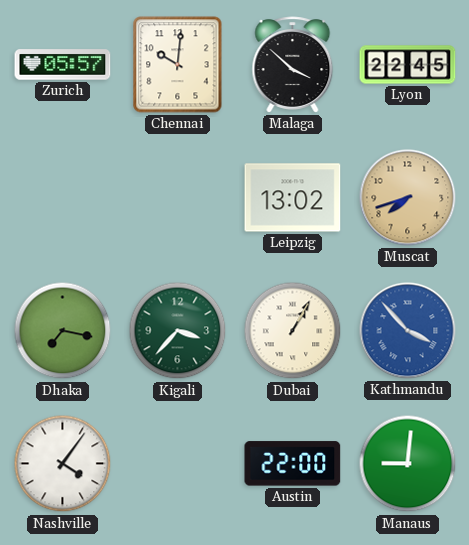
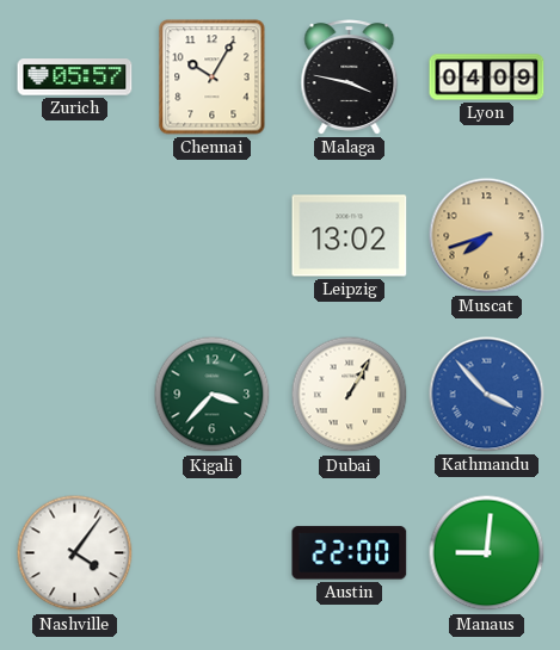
Chennai: 10:01 -> 10:05
Malaga: 3:52 -> 3:47
Lyon: 22:45 -> 04:09
Dhaka: 7:17 -> none
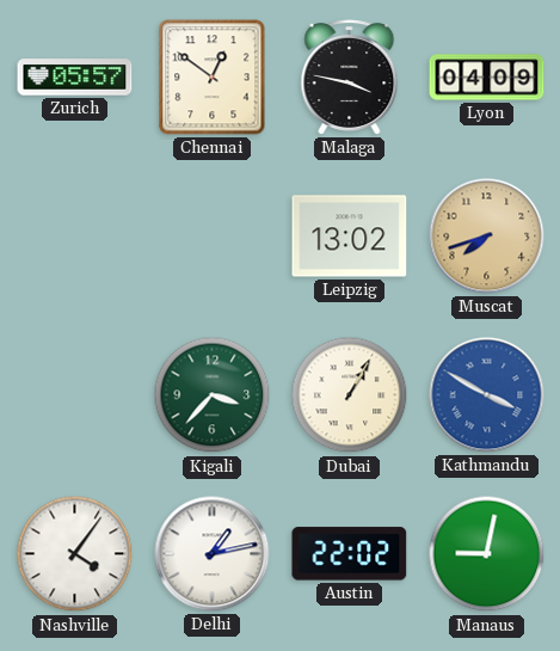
Chennai: 10:05 -> 12:51
Kathmandu: 3:53 -> 3:50
Delhi: none -> 1:13
Austin: 22:00 -> 22:02
Manaus: 9:01 -> 9:02
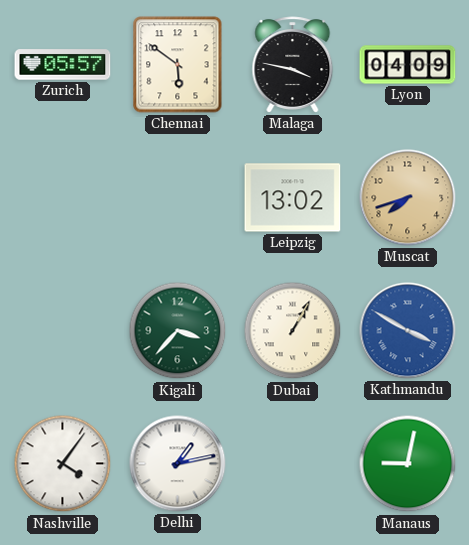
Chennai: 12:51 -> 5:51
Austin: 22:02 -> none
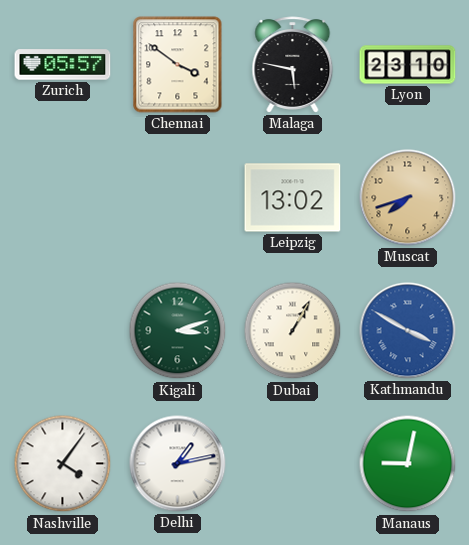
Chennai: 5:51 -> 3:51
Malaga: 3:47 -> 5:47
Lyon: 04:09 -> 23:10
Kigali: 3:37 -> 3:12
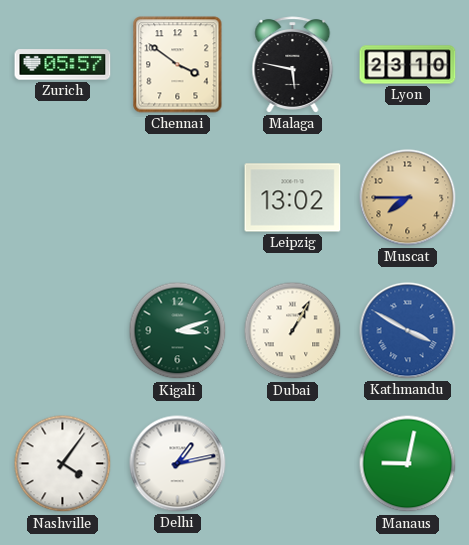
Muscat: 7:42 -> 7:45
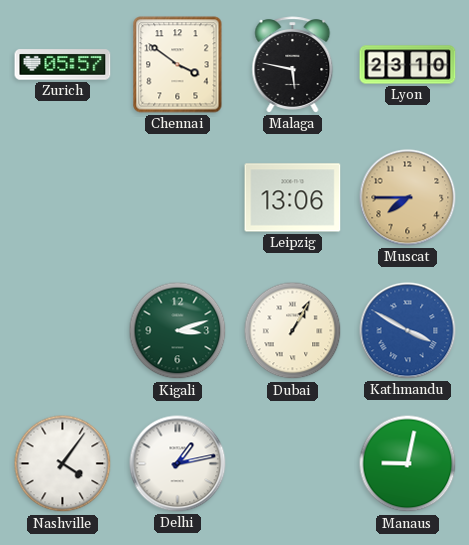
Leipzig: 13:02 -> 13:06
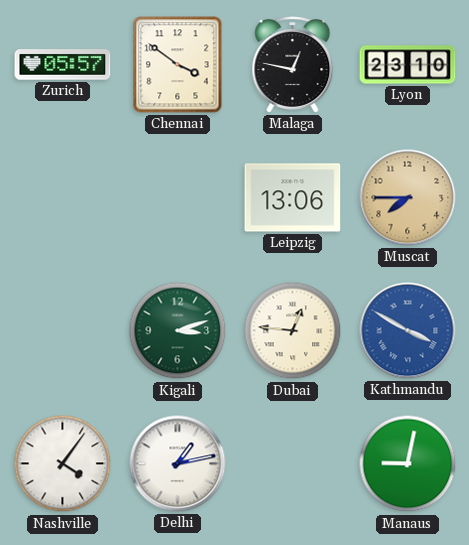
Malaga: 5:47 -> 12:47
Dubai: 1:05 -> 12:46
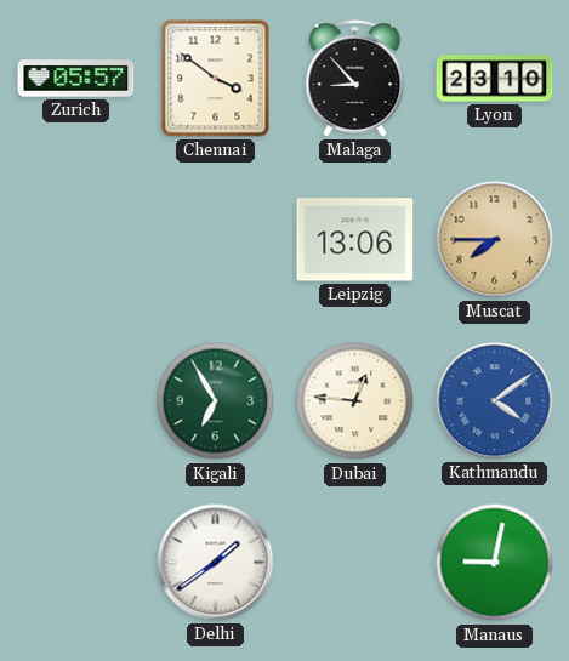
Malaga: 12:47 -> 8:53
Kigali: 3:12 -> 6:55
Kathmandu: 3:50 -> 4:09
Nashville: 4:06 -> none
Delhi: 1:13 -> 1:39
